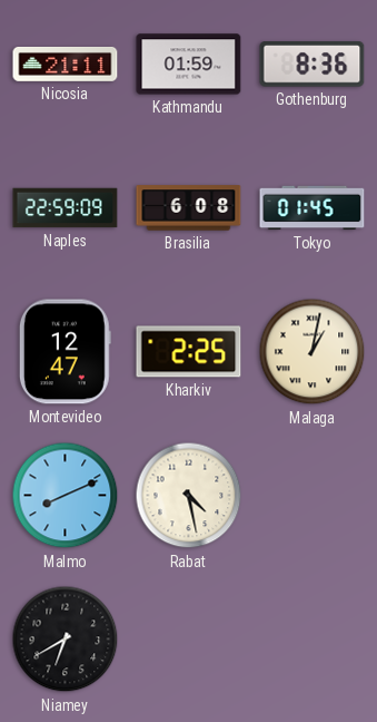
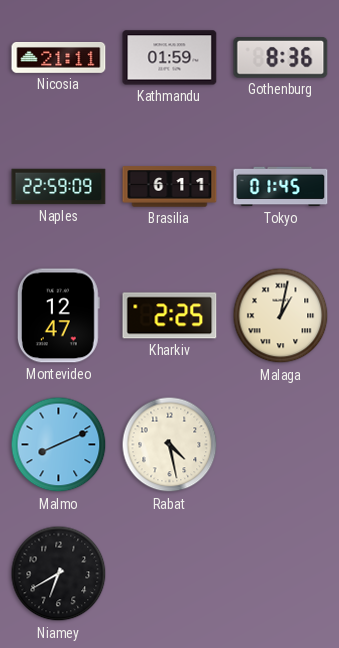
Brasilia: 6:08 -> 6:11
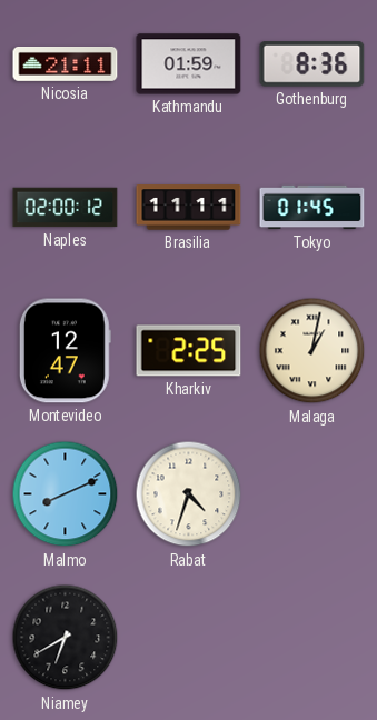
Naples: 22:59 -> 02:00
Brasilia: 6:11 -> 11:11
Rabat: 4:28 -> 4:33
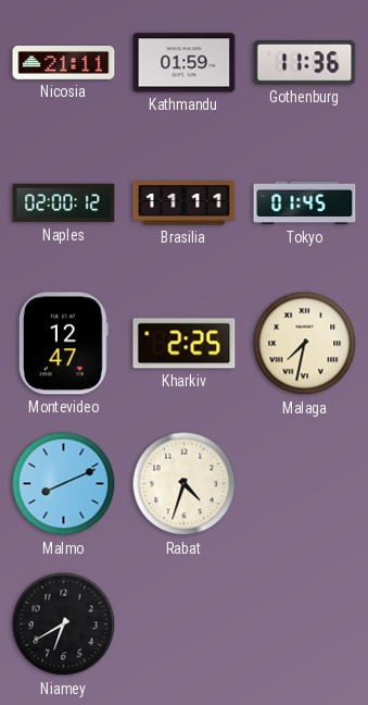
Gothenburg: 8:36 -> 11:36
Malaga: 1:02 -> 7:32
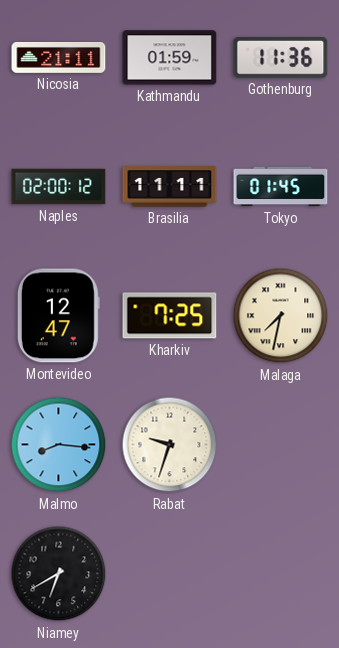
Kharkiv: 2:25 -> 7:25
Malmo: 8:11 -> 8:16
Rabat: 4:33 -> 9:33
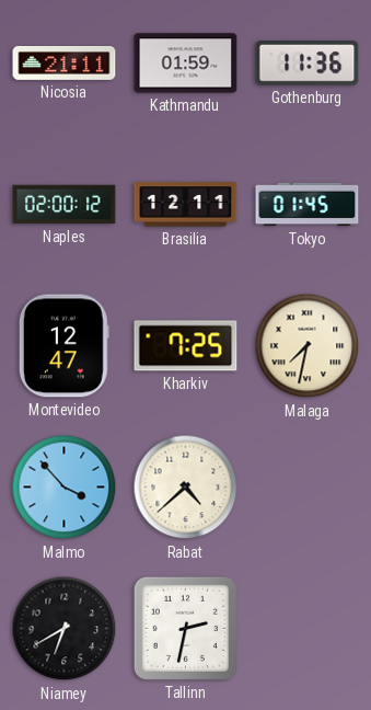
Brasilia: 11:11 -> 12:11
Malmo: 8:16 -> 3:53
Rabat: 9:33 -> 4:38
Tallinn: none -> 2:32
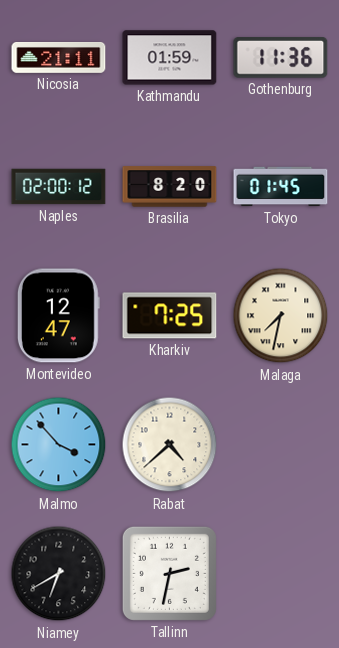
Brasilia: 12:11 -> 8:20
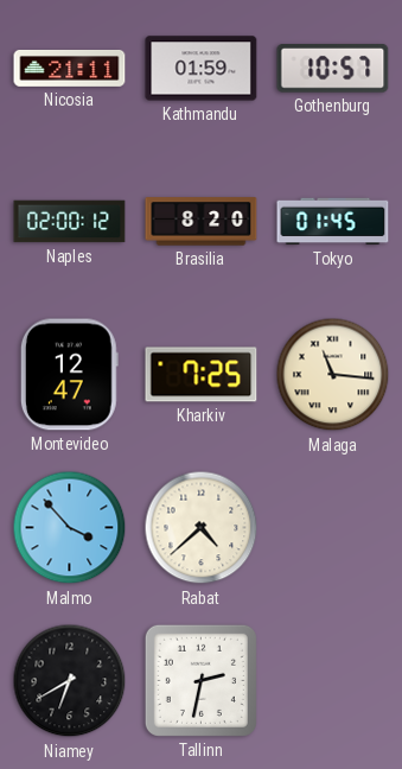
Gothenburg: 11:36 -> 10:57
Malaga: 7:32 -> 11:16
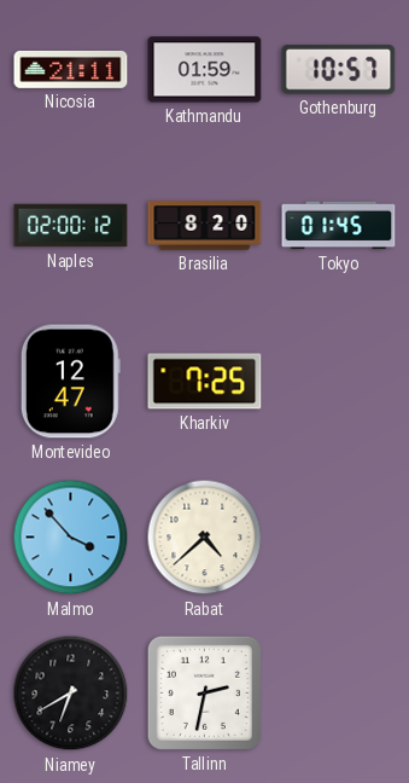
Malaga: 11:16 -> none
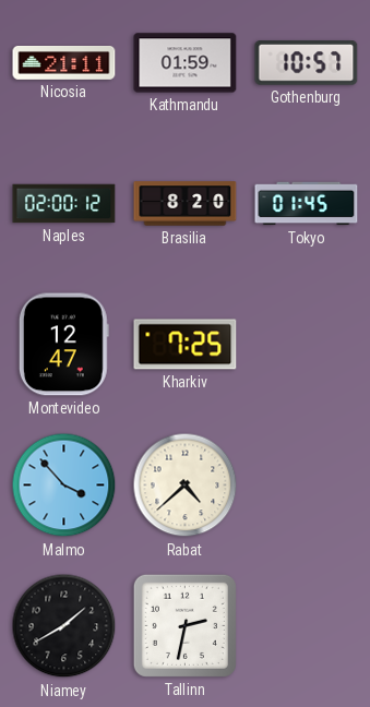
Niamey: 6:40 -> 1:40
